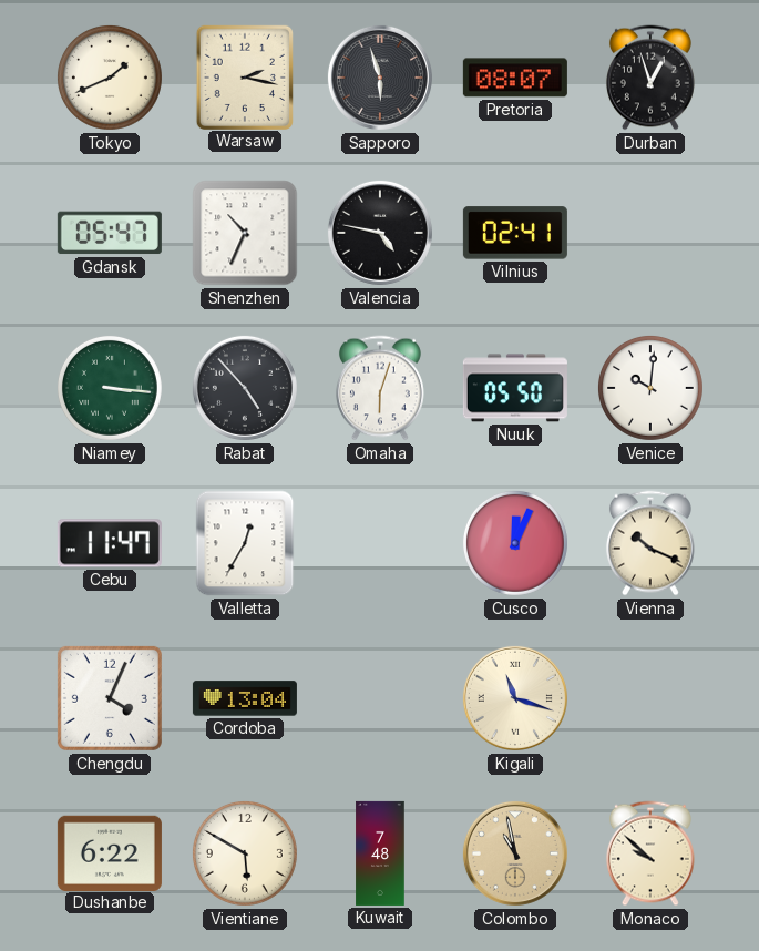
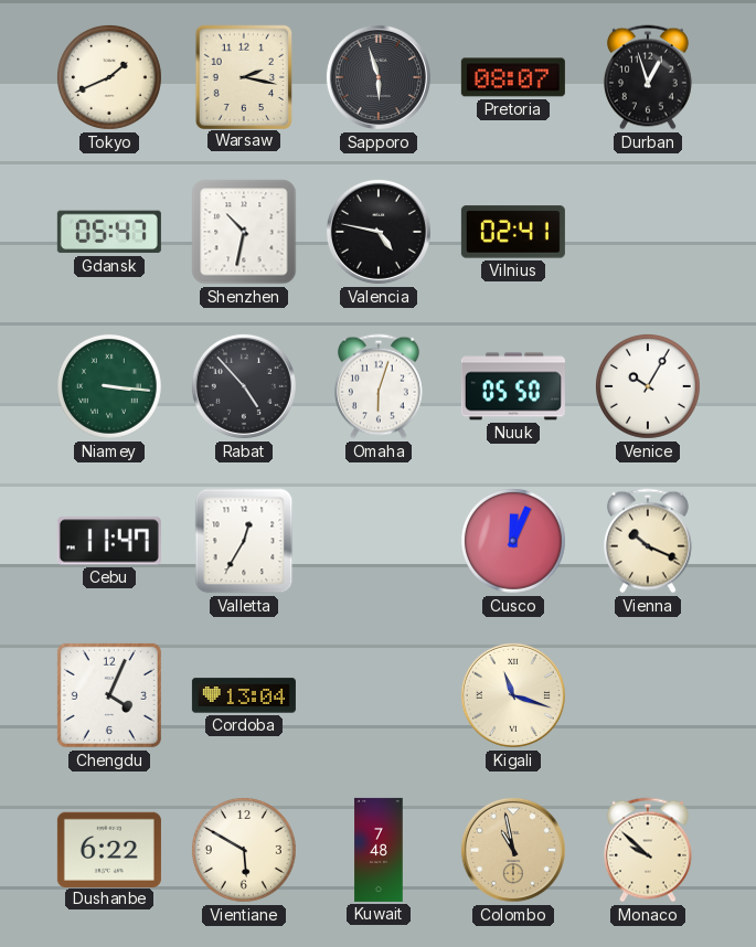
Shenzhen: 10:34 -> 10:32
Venice: 10:01 -> 10:05
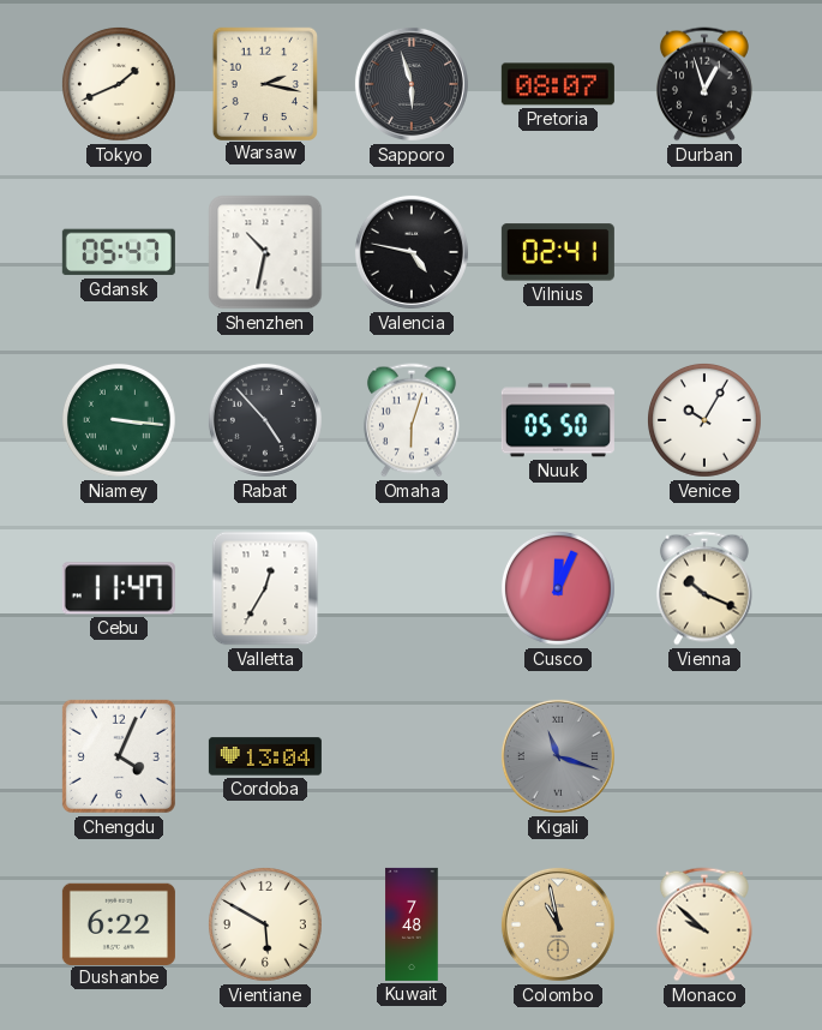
Kigali dial: cream -> grey
